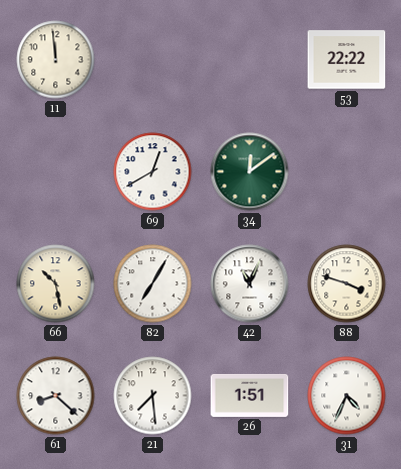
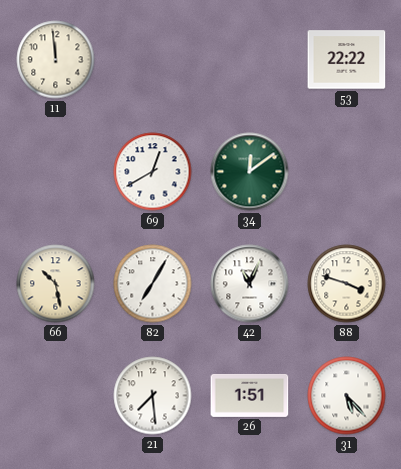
61: 8:22 -> none
31: 4:34 -> 5:23
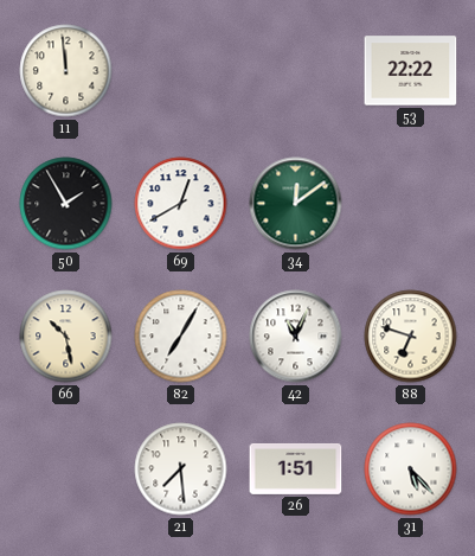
50: none -> 1:55
88: 3:48 -> 6:48
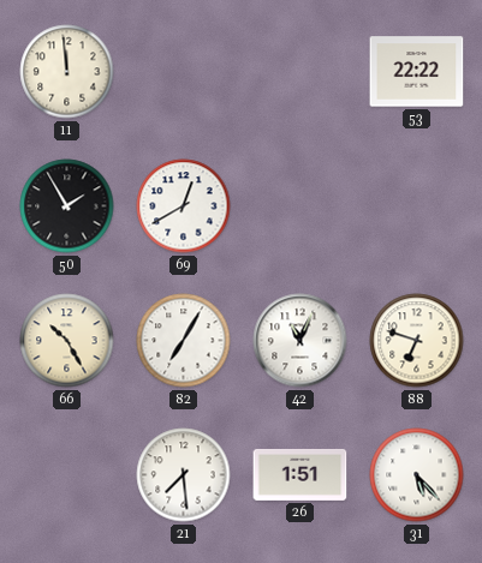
34: 12:09 -> none
66: 10:28 -> 10:25
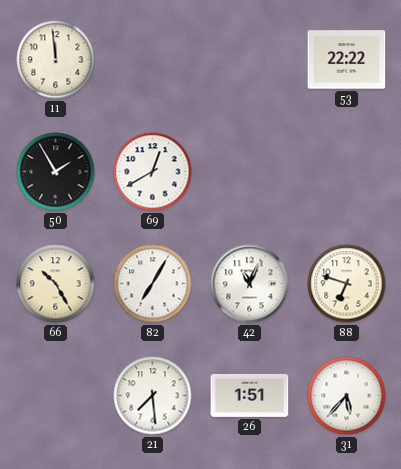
31: 5:23 -> 5:37
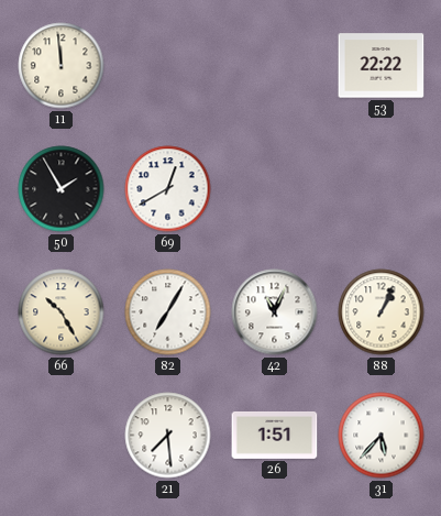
88: 6:48 -> 1:04
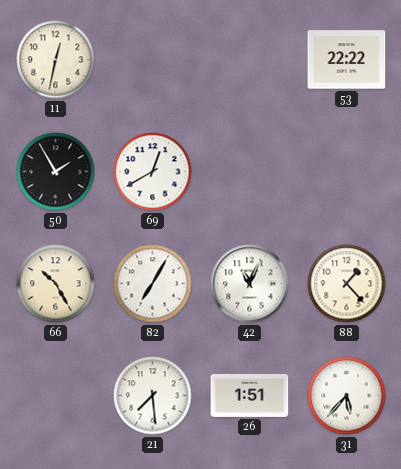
11: 11:59 -> 12:32
88: 1:04 -> 1:23
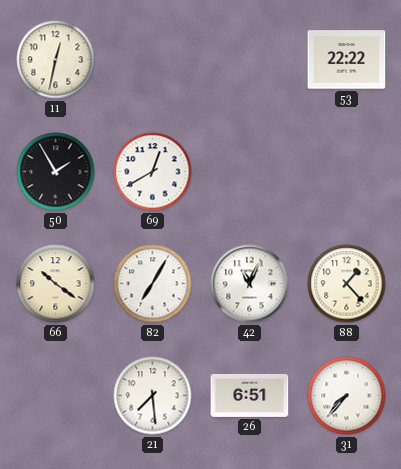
66: 10:25 -> 10:21
26: 1:51 -> 6:51
31: 5:37 -> 7:37
